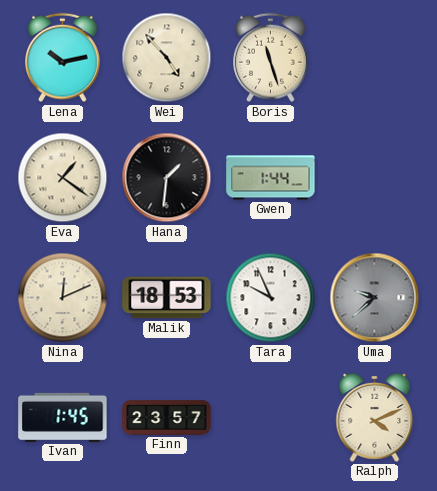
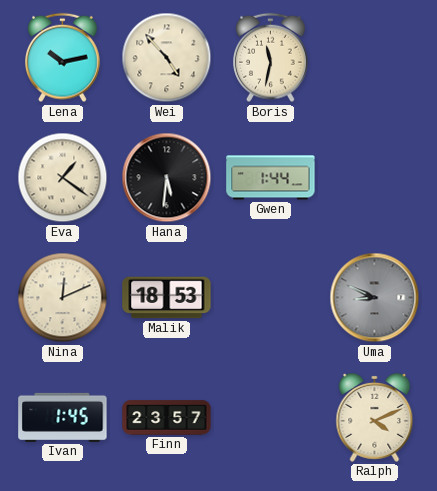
Boris: 11:27 -> 11:32
Hana: 1:31 -> 5:31
Tara: 9:56 -> none
Uma: 9:38 -> 8:49
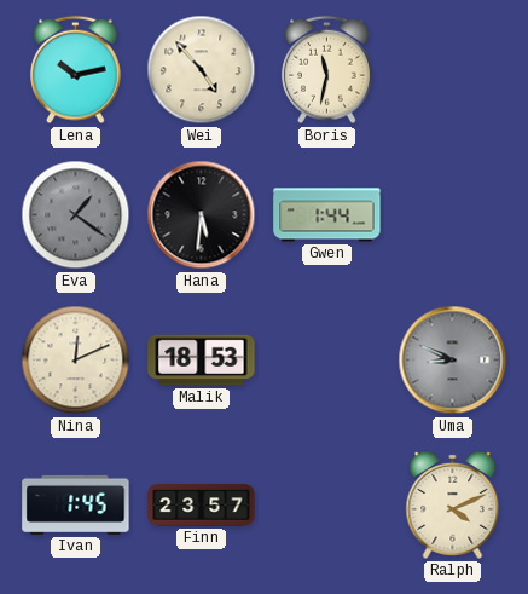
Eva dial: cream -> grey
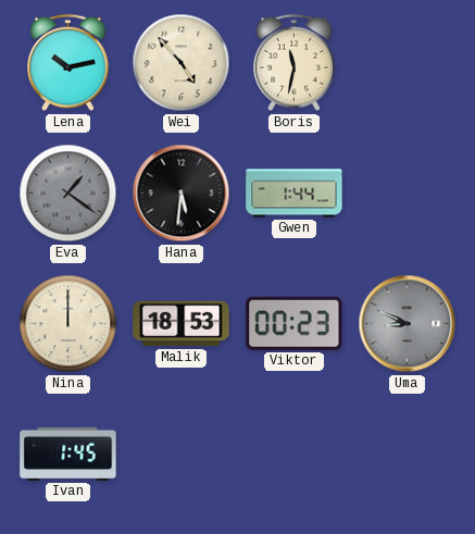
Nina: 12:11 -> 12:00
Viktor: none -> 00:23
Finn: 23:57 -> none
Ralph: 4:11 -> none
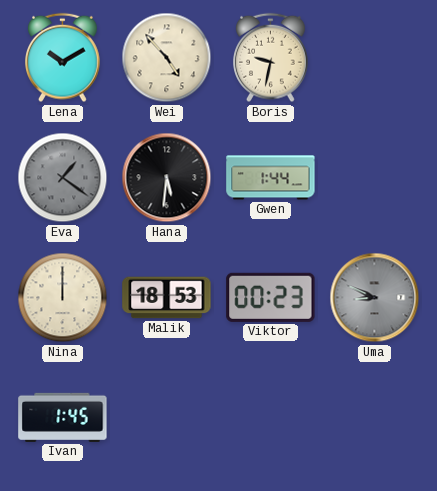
Lena: 10:13 -> 10:10
Boris: 11:32 -> 9:32
